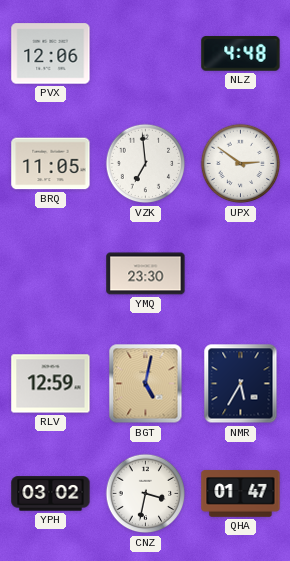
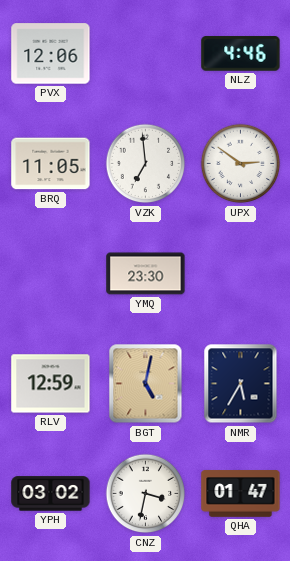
NLZ: 4:48 -> 4:46
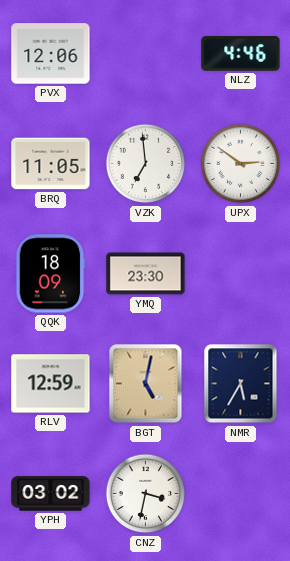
QQK: none -> 18:09
QHA: 01:47 -> none
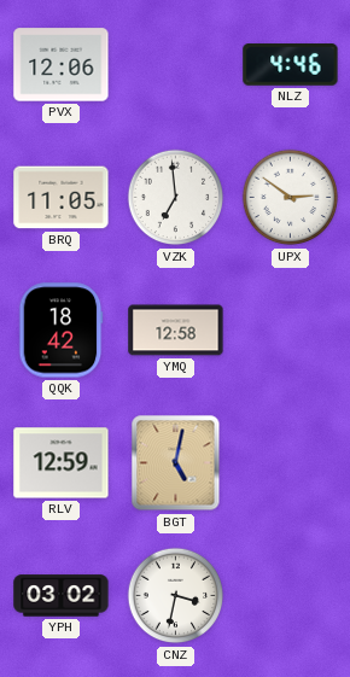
QQK: 18:09 -> 18:42
YMQ: 23:30 -> 12:58
NMR: 5:35 -> none
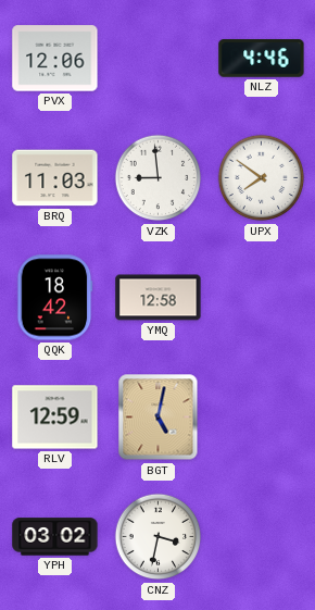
BRQ: 11:05 -> 11:03
VZK: 6:59 -> 8:59
UPX: 2:51 -> 7:51
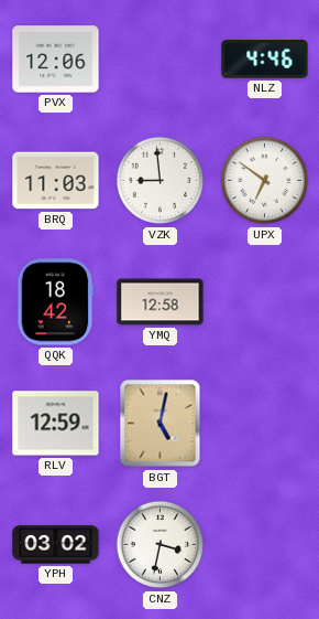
UPX: 7:51 -> 6:51
